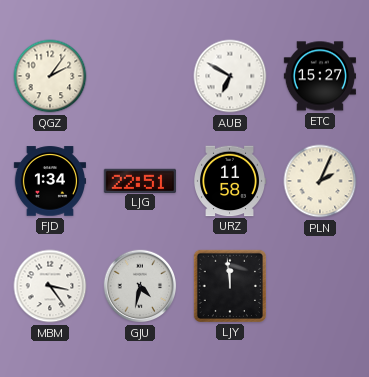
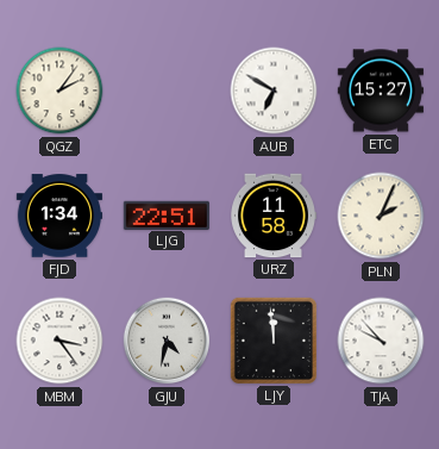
TJA: none -> 9:53
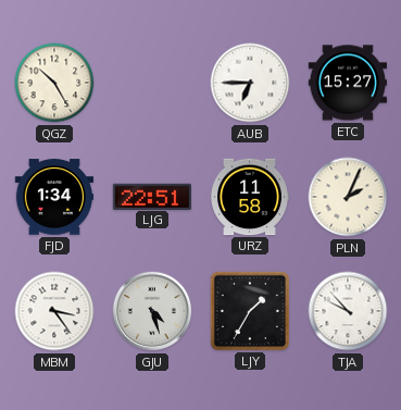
QGZ: 2:06 -> 10:25
AUB: 6:50 -> 6:45
GJU: 4:32 -> 4:27
LJY: 11:59 -> 1:35
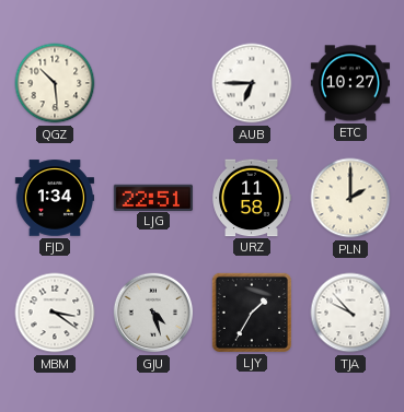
QGZ: 10:25 -> 10:29
ETC: 15:27 -> 10:27
PLN: 2:04 -> 2:00
MBM: 3:24 -> 3:21
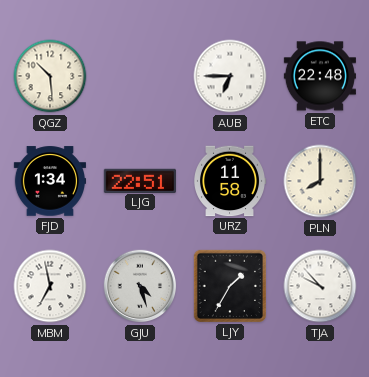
ETC: 10:27 -> 22:48
PLN: 2:00 -> 8:00
MBM: 3:21 -> 6:58
